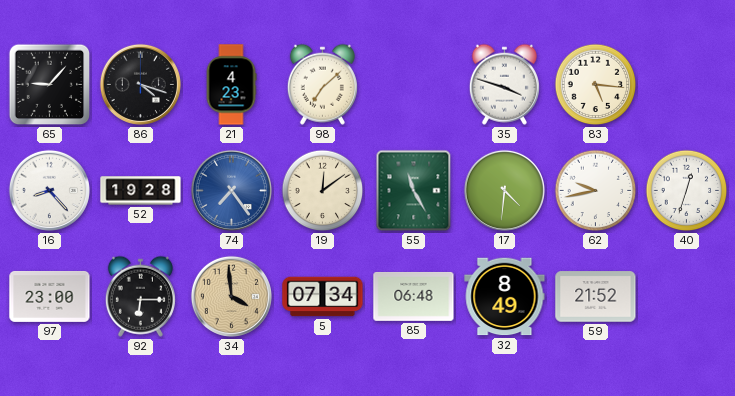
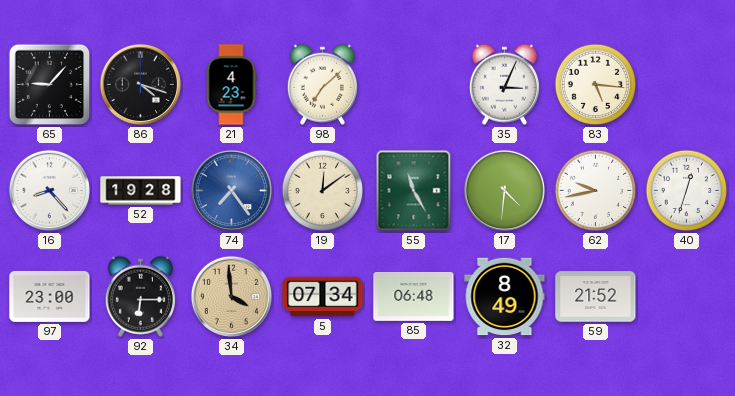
35: 3:48 -> 3:04
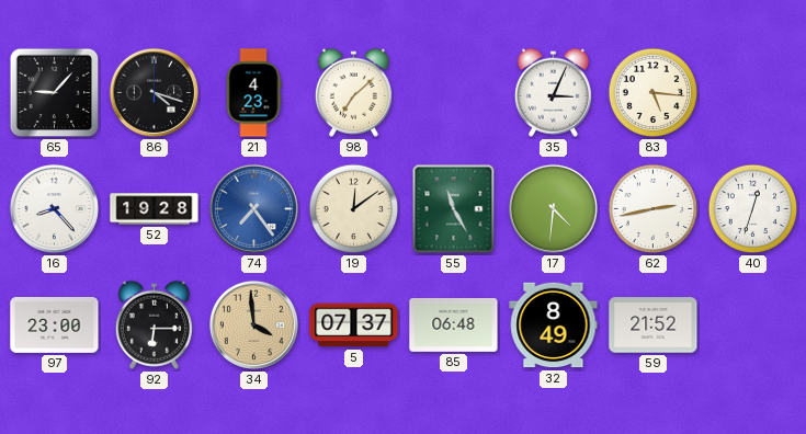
62: 9:43 -> 2:43
5: 07:34 -> 07:37
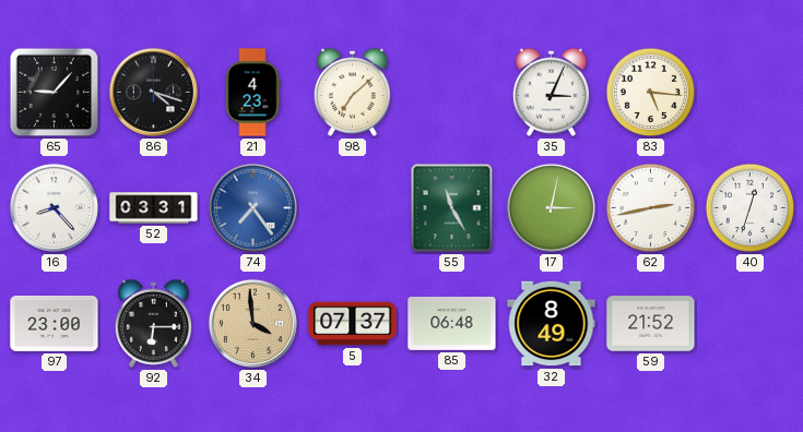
52: 19:28 -> 03:31
19: 12:09 -> none
17: 4:31 -> 3:02
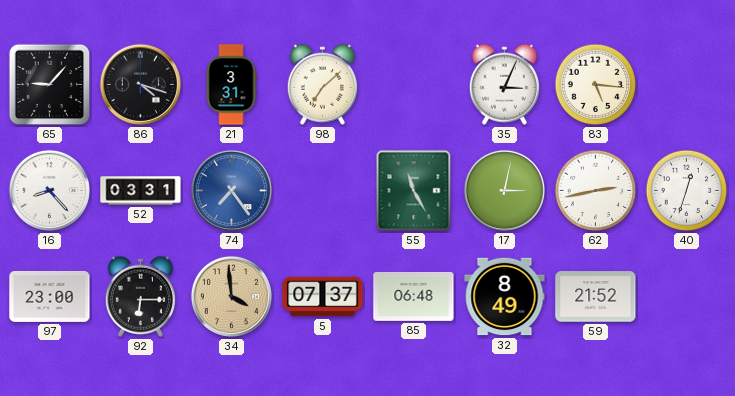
21: 4:23 -> 3:31
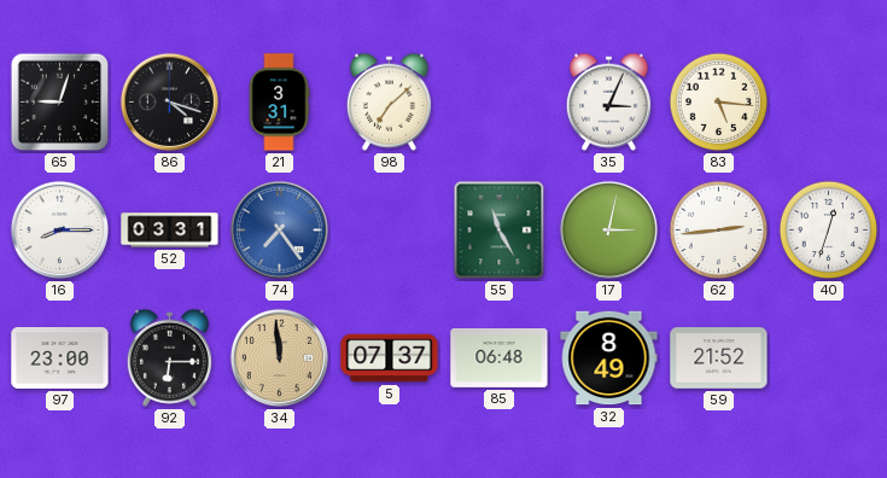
65: 9:07 -> 9:03
16: 8:23 -> 8:15
62: 2:43 -> 2:44
34: 3:59 -> 11:59
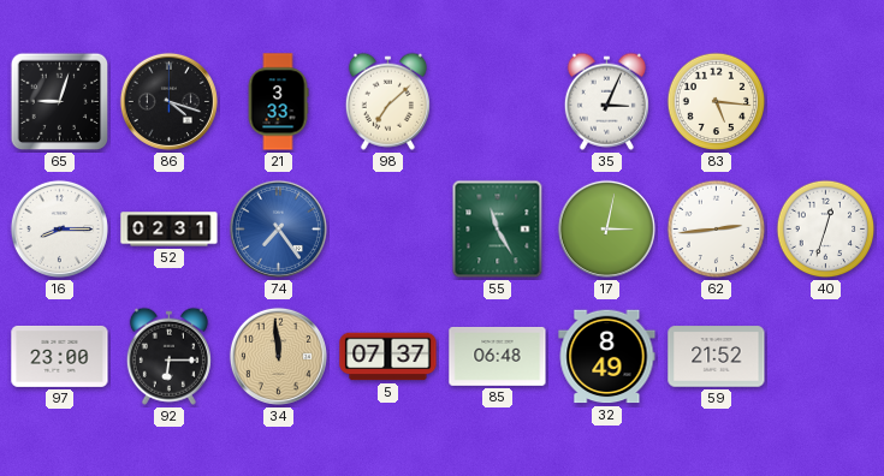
21: 3:31 -> 3:33
52: 03:31 -> 02:31
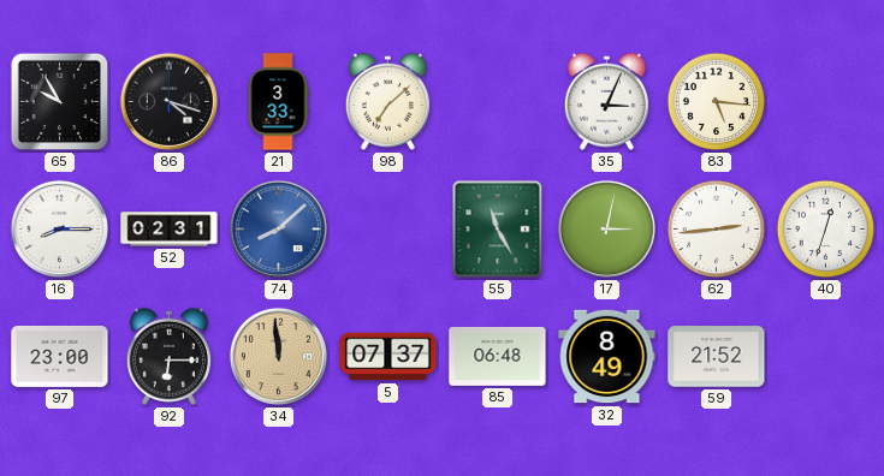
65: 9:03 -> 9:55
74: 7:24 -> 8:08
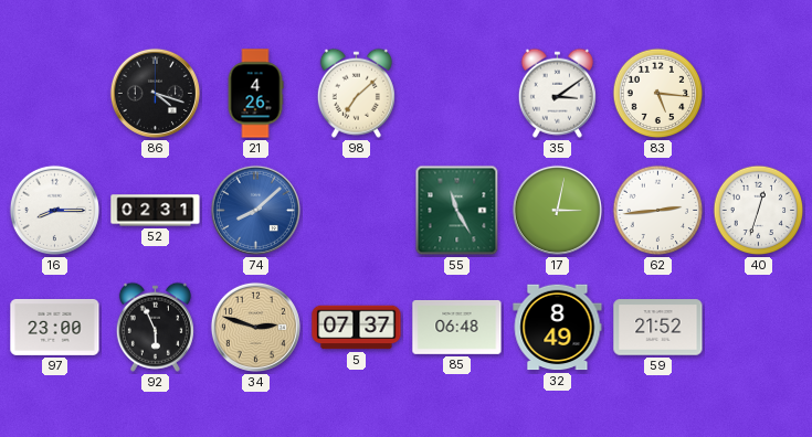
65: 9:55 -> none
21: 3:33 -> 4:26
35: 3:04 -> 3:09
92: 6:15 -> 5:56
34: 11:59 -> 2:48
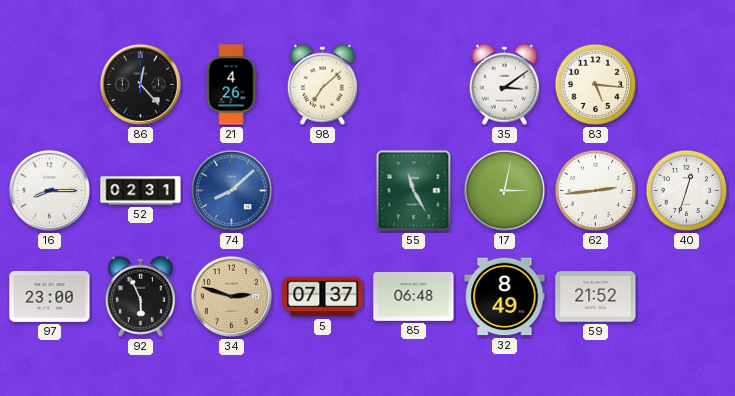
86: 4:18 -> 12:23
